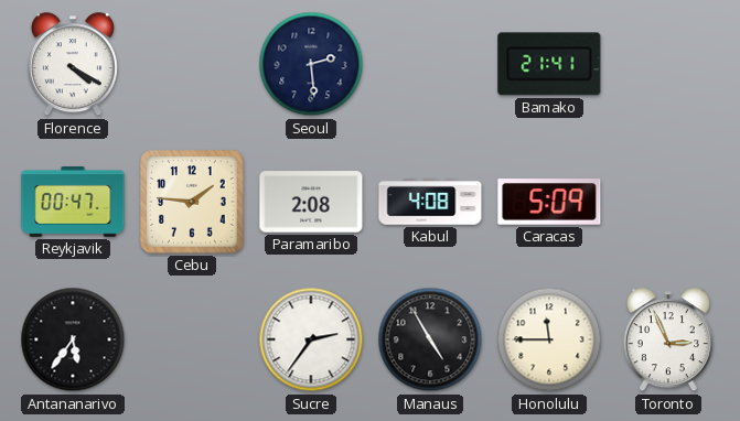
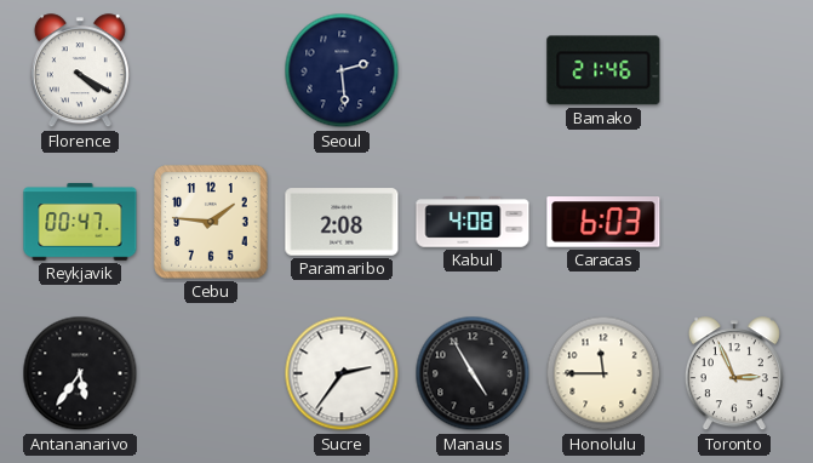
Bamako: 21:41 -> 21:46
Caracas: 5:09 -> 6:03
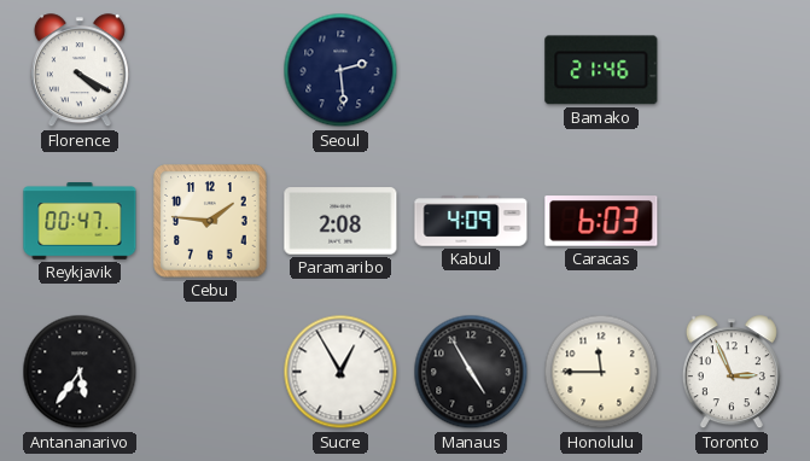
Kabul: 4:08 -> 4:09
Sucre: 2:36 -> 12:55
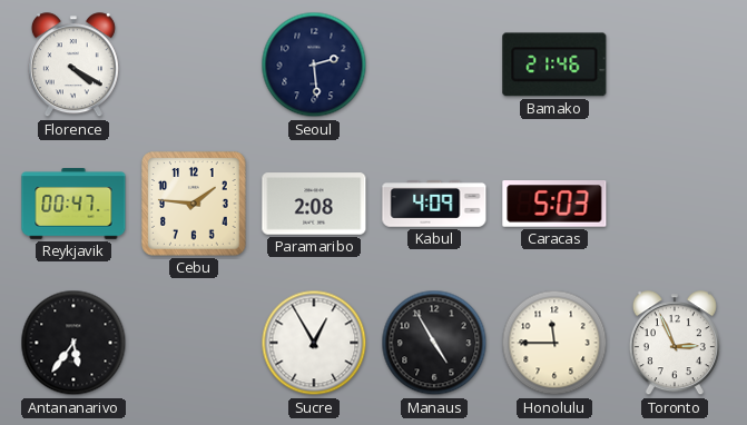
Caracas: 6:03 -> 5:03
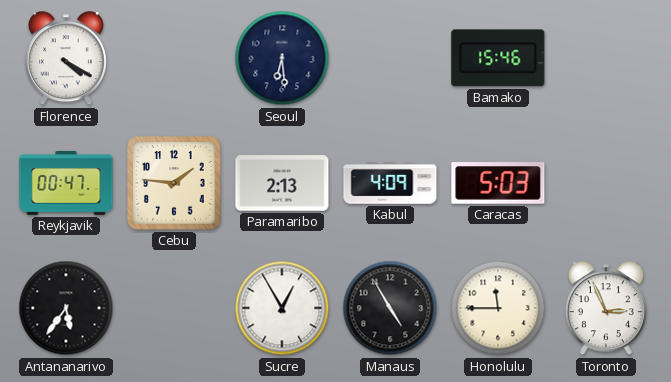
Seoul: 2:29 -> 6:29
Bamako: 21:46 -> 15:46
Paramaribo: 2:08 -> 2:13
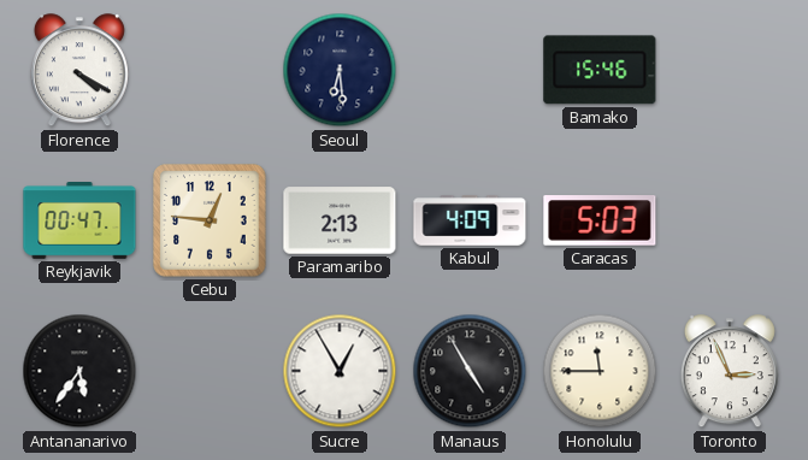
Cebu: 1:46 -> 12:46
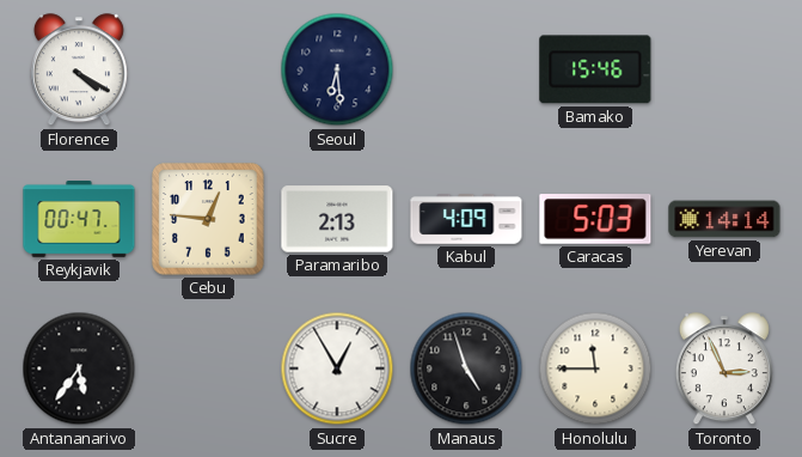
Yerevan: none -> 14:14
Manaus: 4:55 -> 4:57
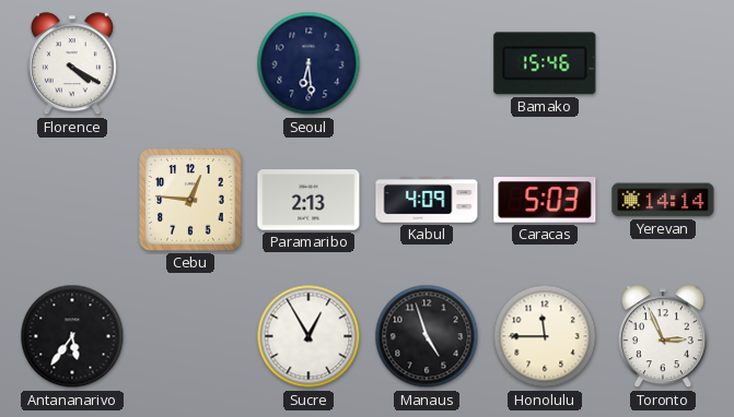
Reykjavik: 00:47 -> none
